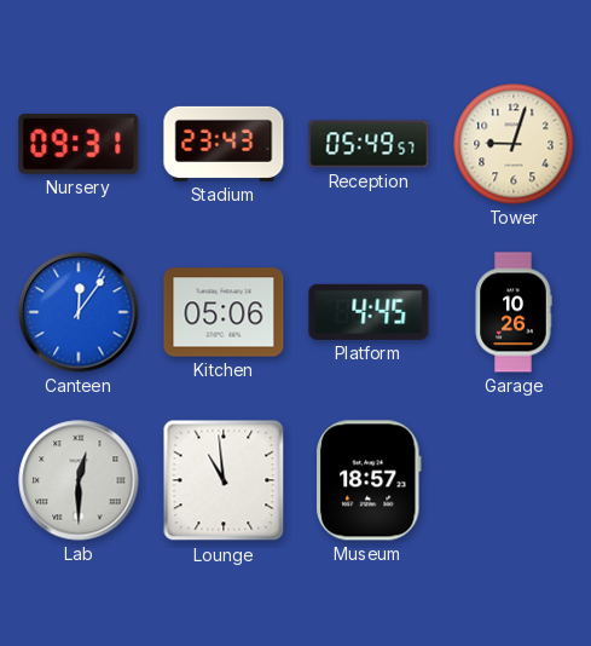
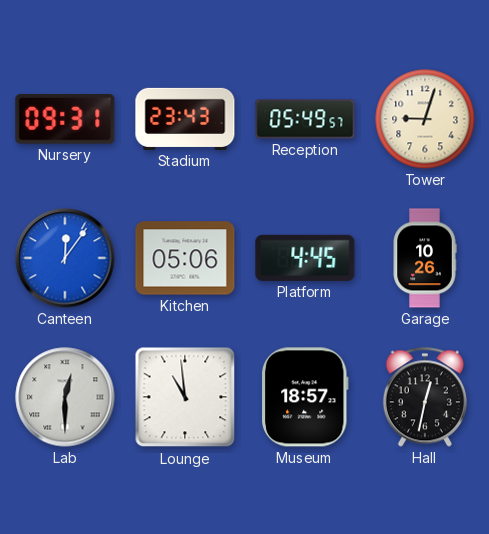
Hall: none -> 12:32
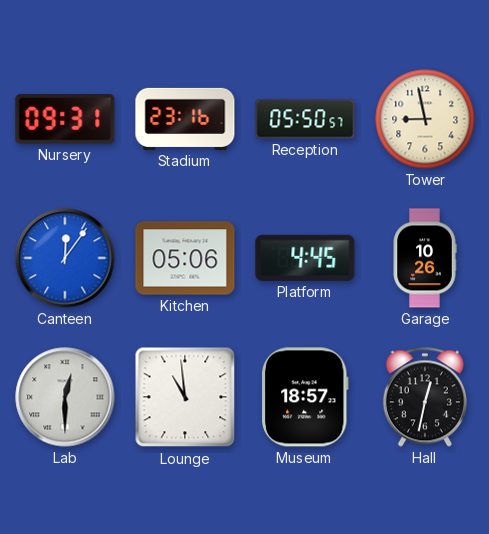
Stadium: 23:43 -> 23:16
Reception: 05:49 -> 05:50
Tower: 9:03 -> 8:58
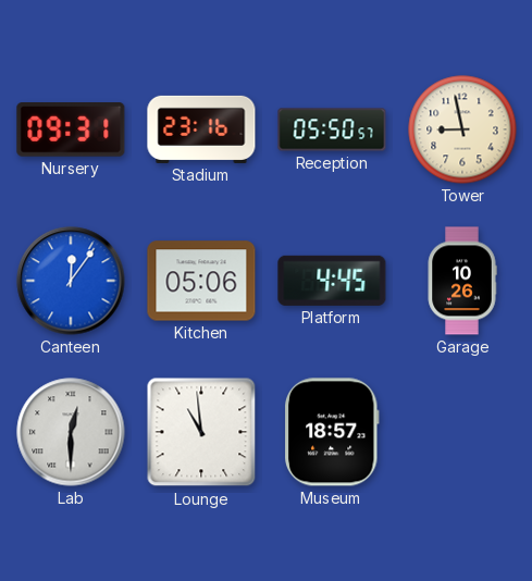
Hall: 12:32 -> none
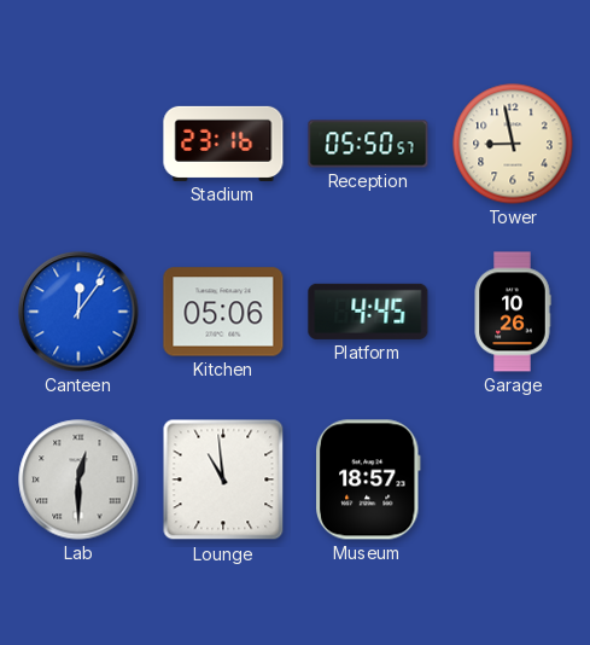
Nursery: 09:31 -> none
